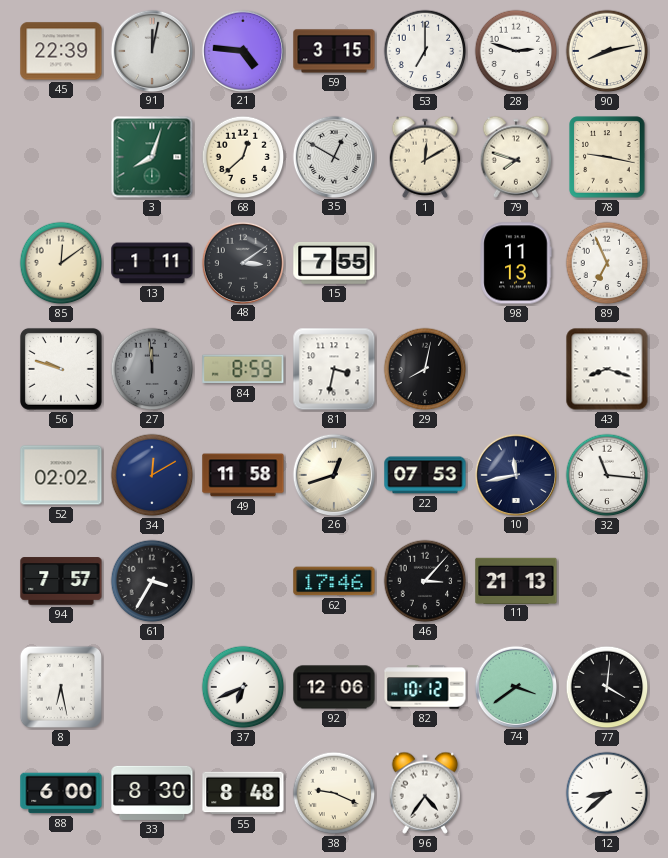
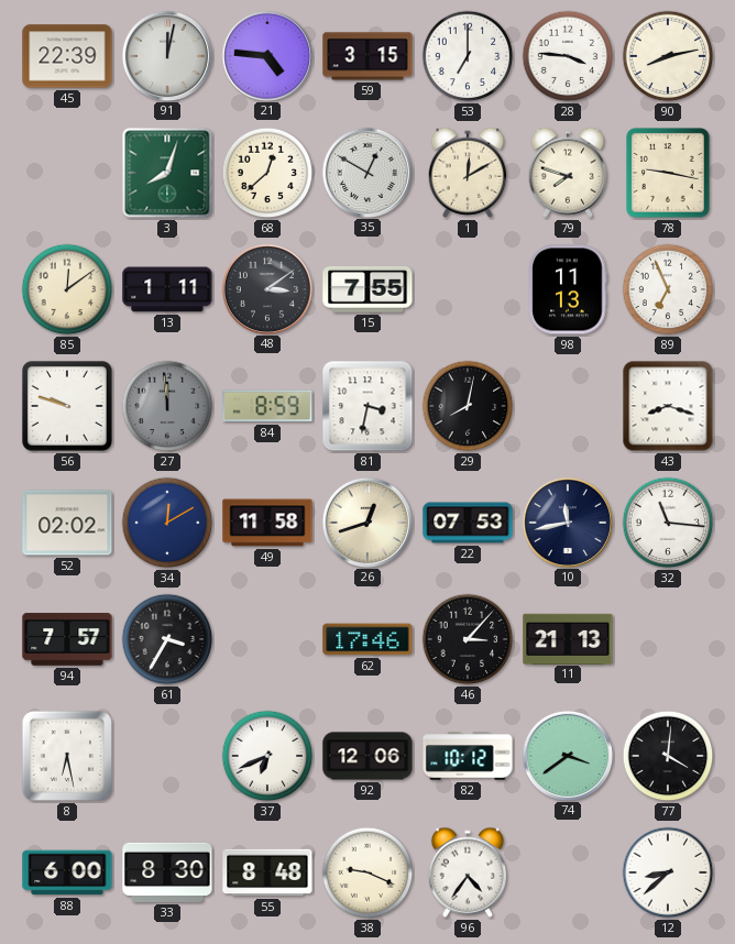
28: 2:48 -> 3:46
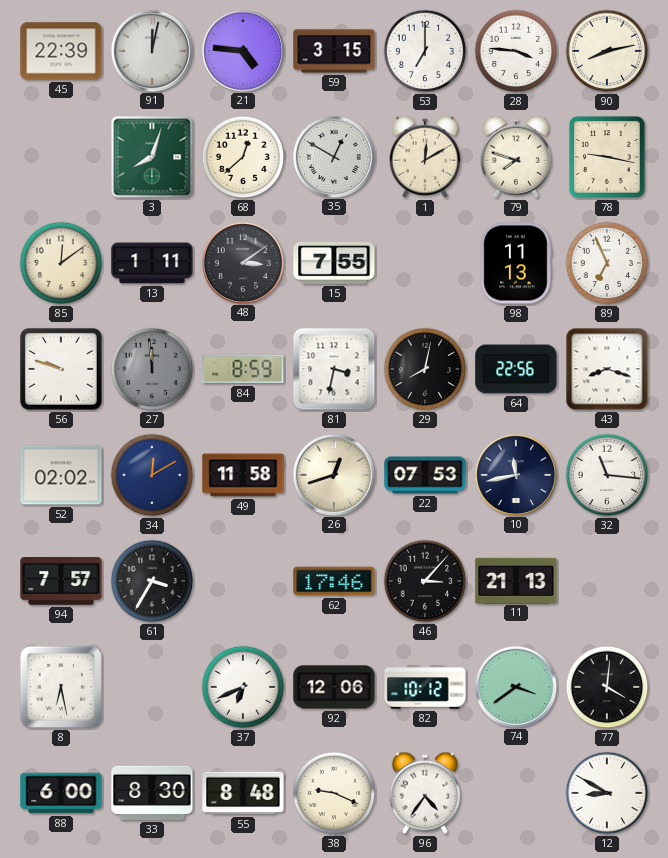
64: none -> 22:56
12: 8:38 -> 8:50
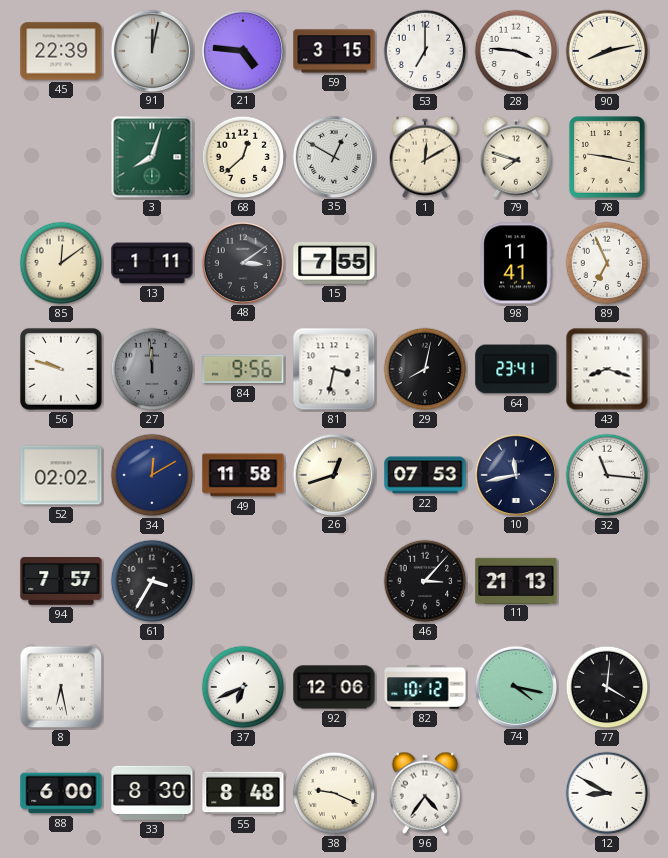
98: 11:13 -> 11:41
84: 8:59 -> 9:56
64: 22:56 -> 23:41
62: 17:46 -> none
74: 3:39 -> 4:17
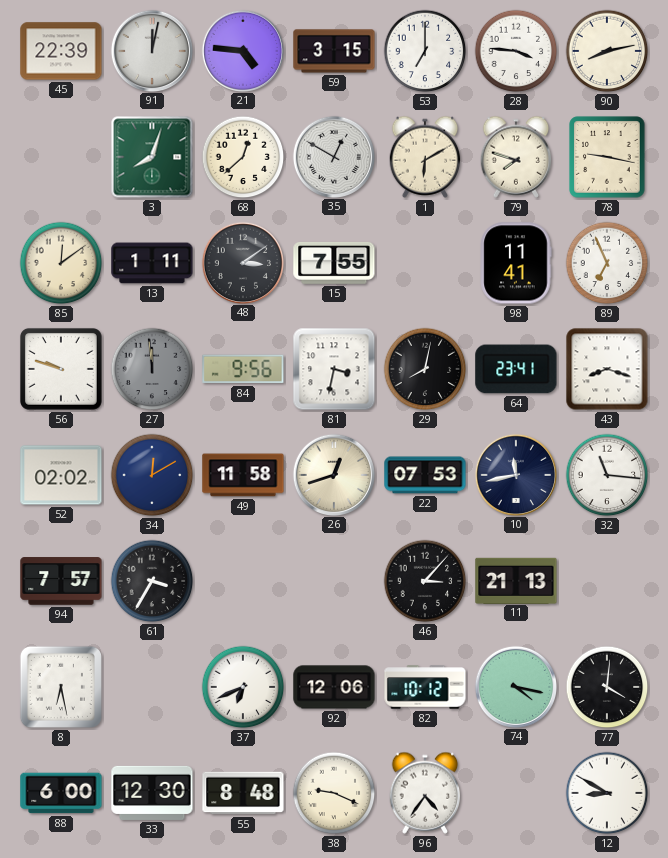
1: 12:10 -> 6:10
33: 8:30 -> 12:30
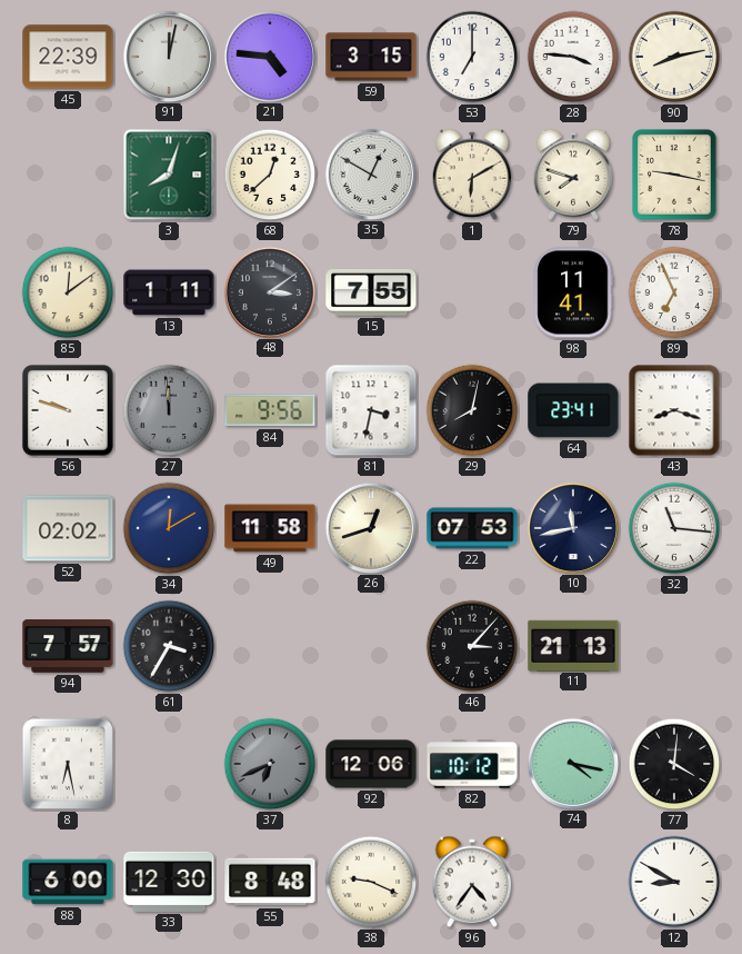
37 dial: white -> grey
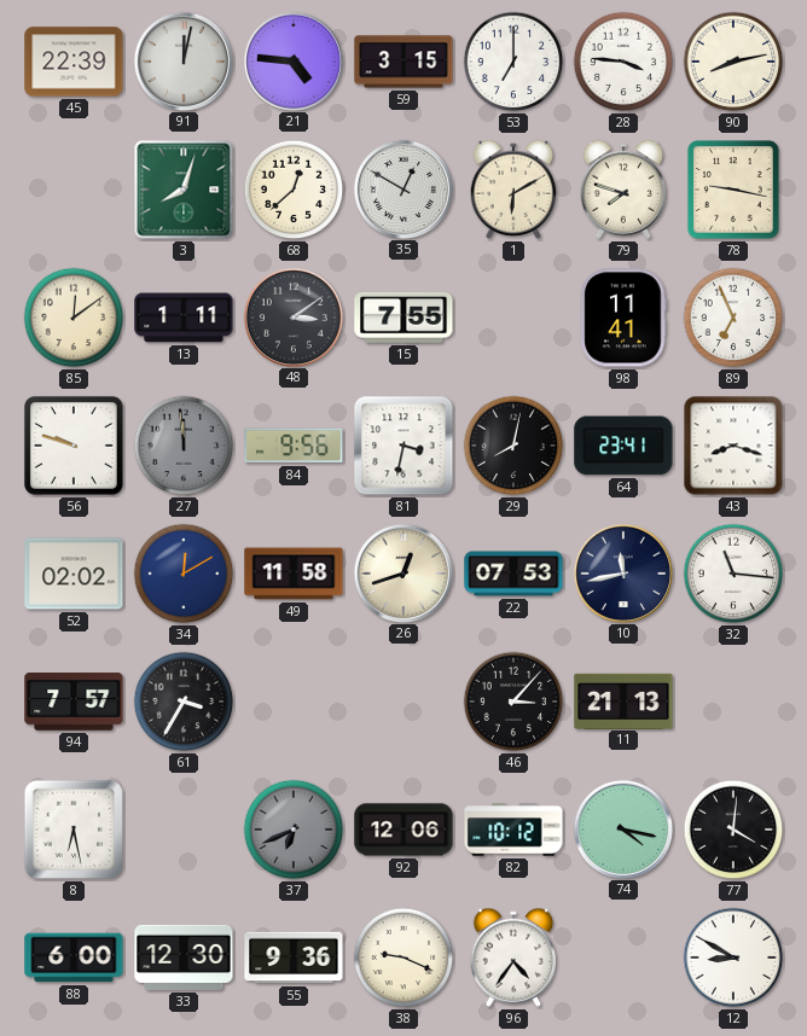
55: 8:48 -> 9:36
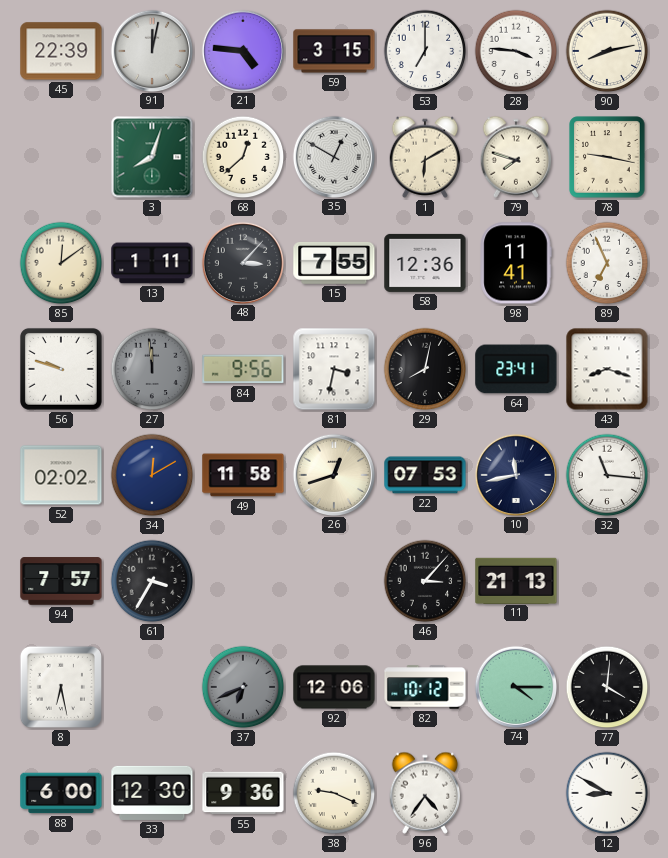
48: 3:09 -> 3:07
58: none -> 12:36
74: 4:17 -> 4:15
